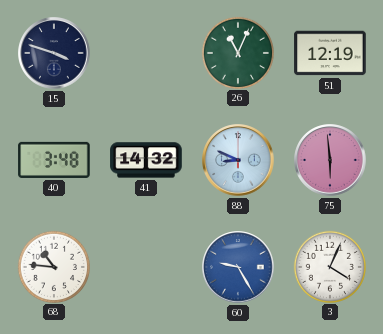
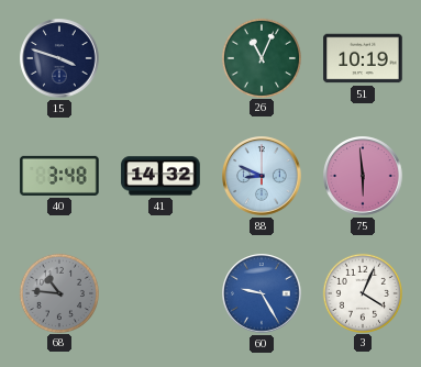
51: 12:19 -> 10:19
68 dial: white -> grey
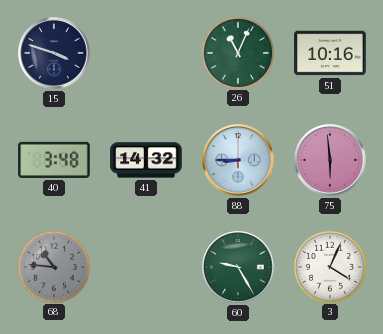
51: 10:19 -> 10:16
88: 8:49 -> 8:45
60 dial: blue -> green
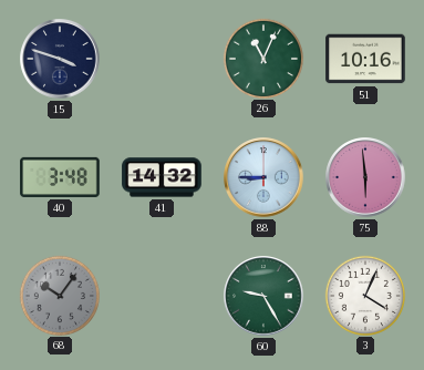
68: 10:46 -> 10:06
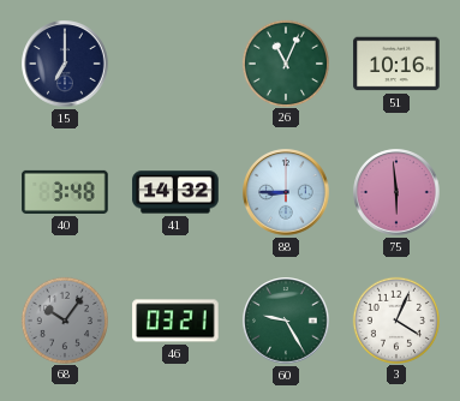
15: 3:48 -> 7:00
46: none -> 03:21
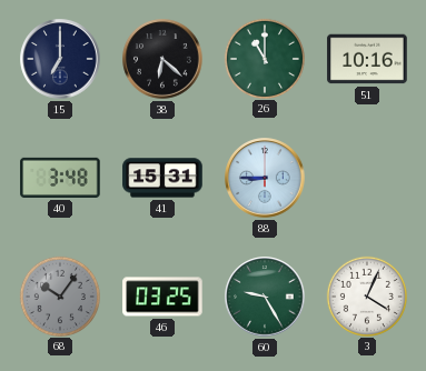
38: none -> 6:22
26: 11:04 -> 11:00
41: 14:32 -> 15:31
75: 5:59 -> none
46: 03:21 -> 03:25
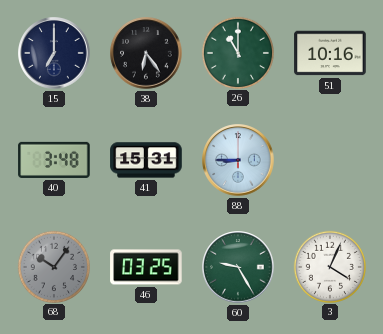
38: 6:22 -> 6:24
